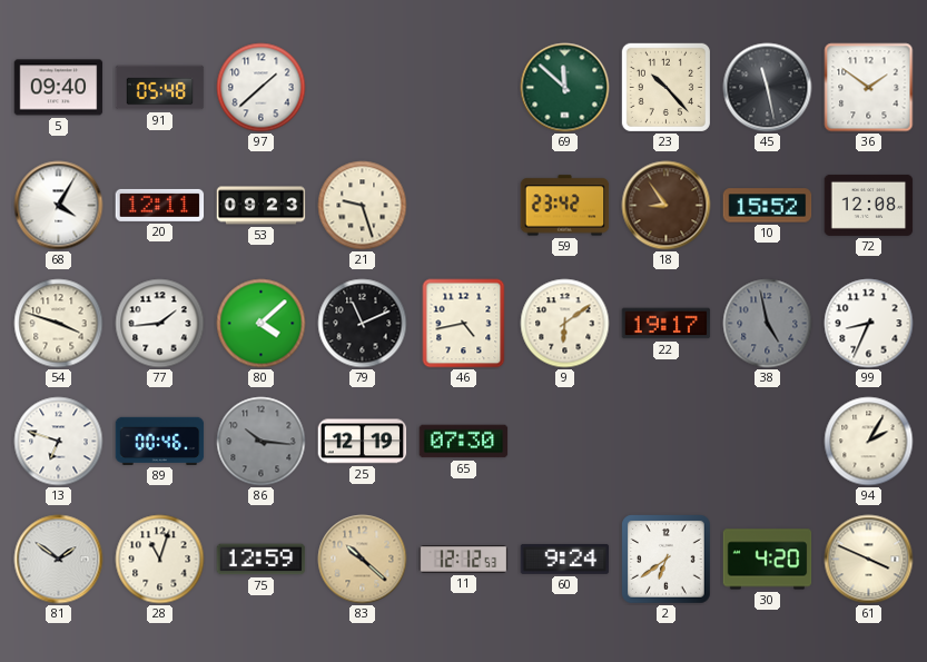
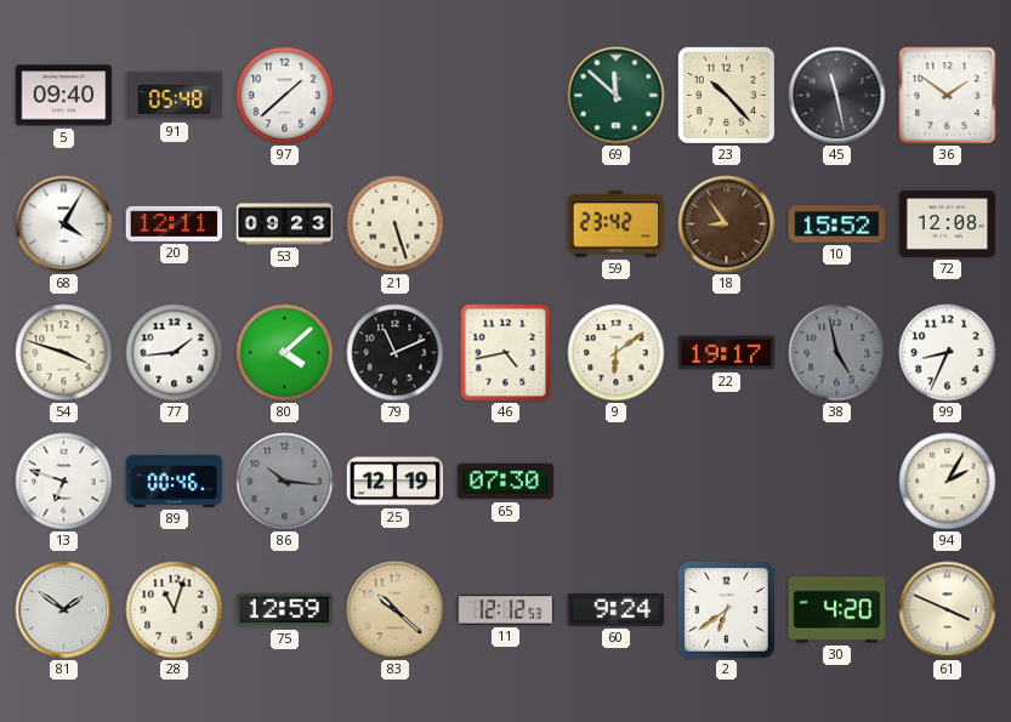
21: 9:27 -> 5:27
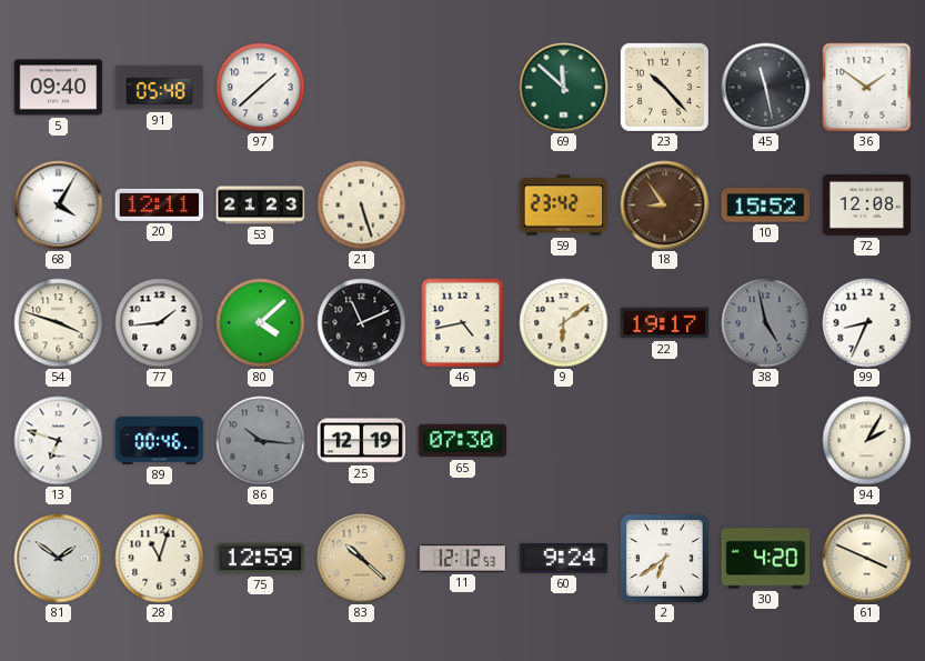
53: 09:23 -> 21:23
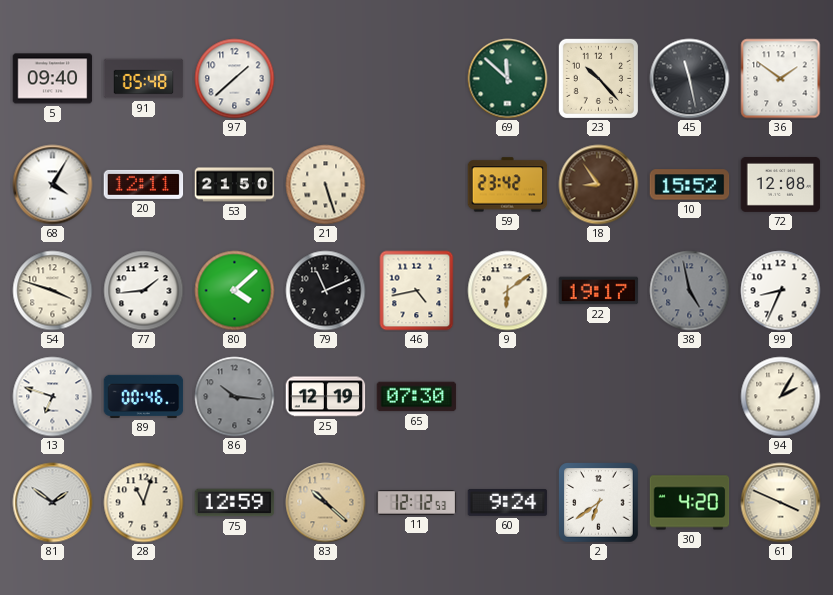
53: 21:23 -> 21:50
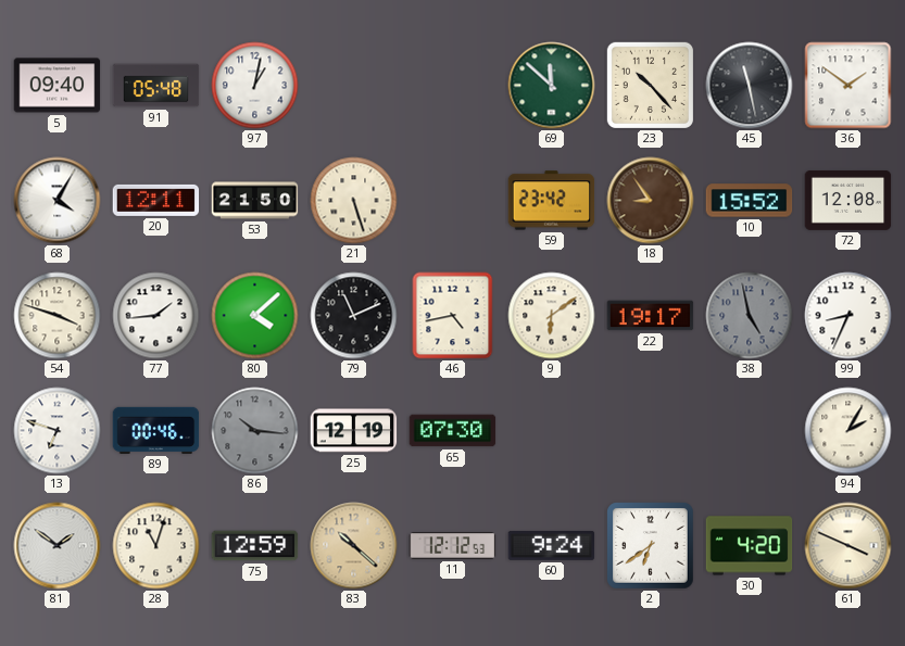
97: 1:38 -> 1:02
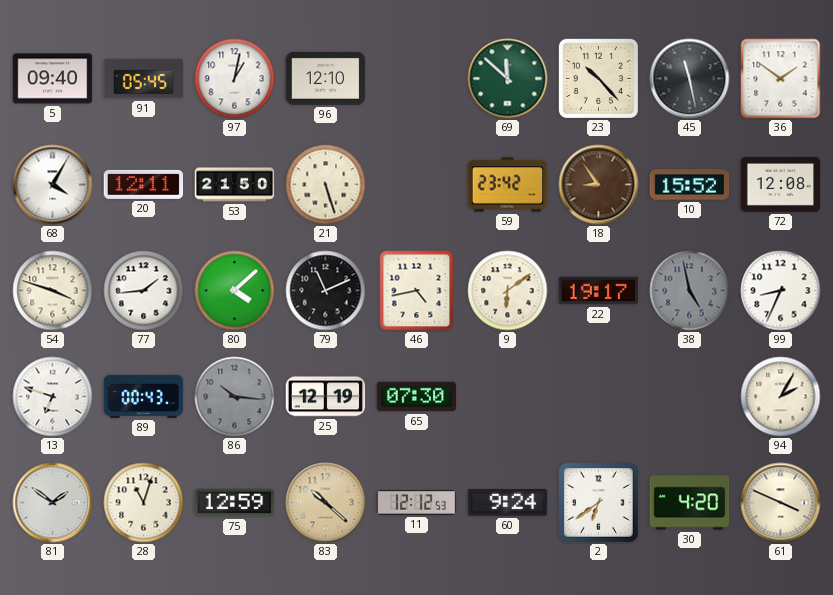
91: 05:48 -> 05:45
96: none -> 12:10
89: 00:46 -> 00:43
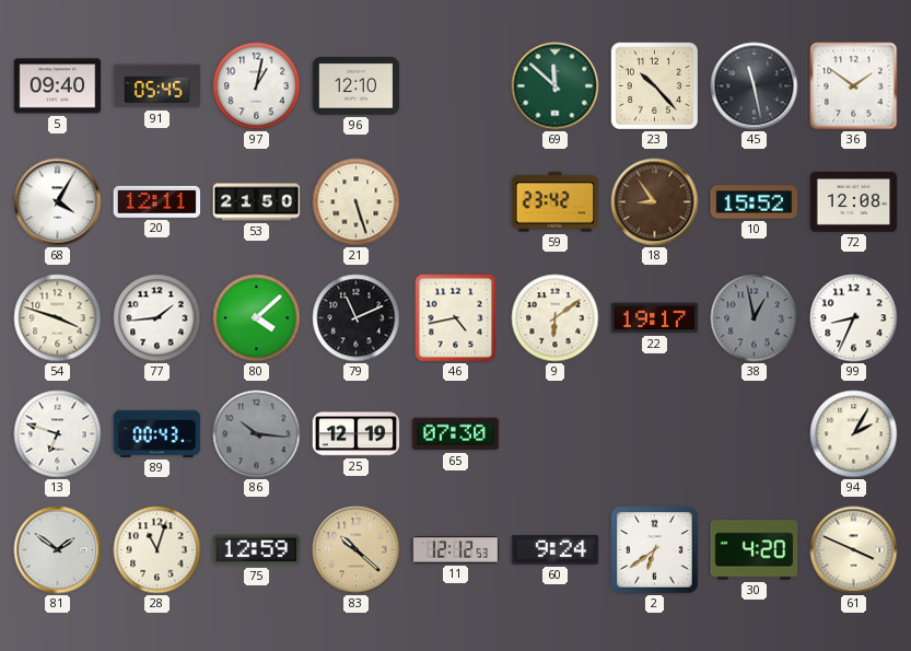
38: 4:58 -> 12:58
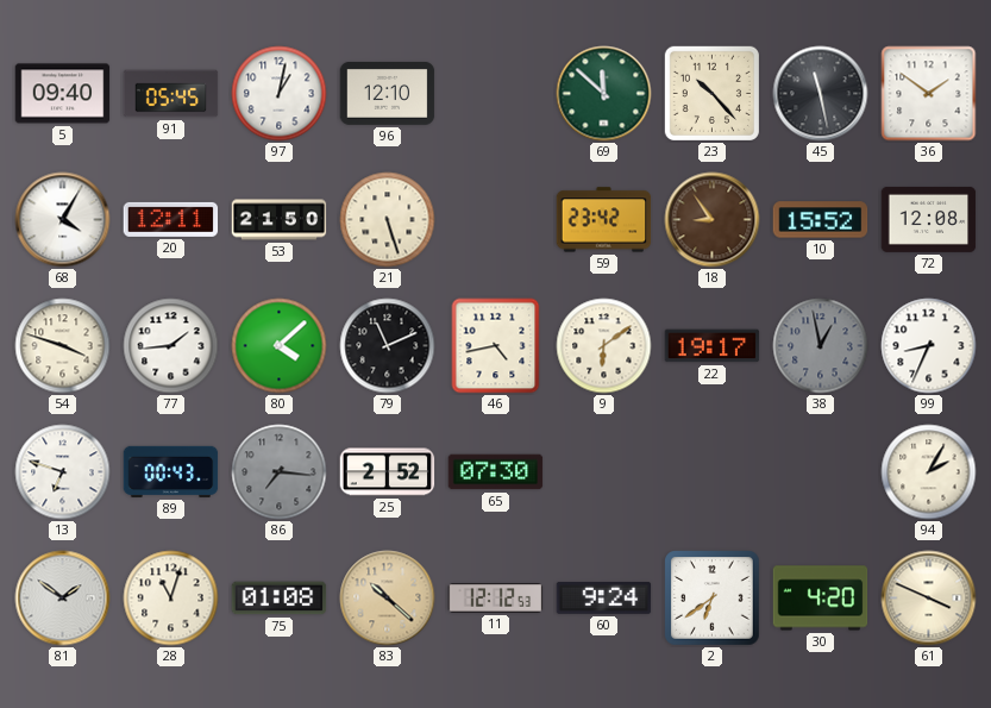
86: 10:16 -> 7:16
25: 12:19 -> 2:52
75: 12:59 -> 01:08
